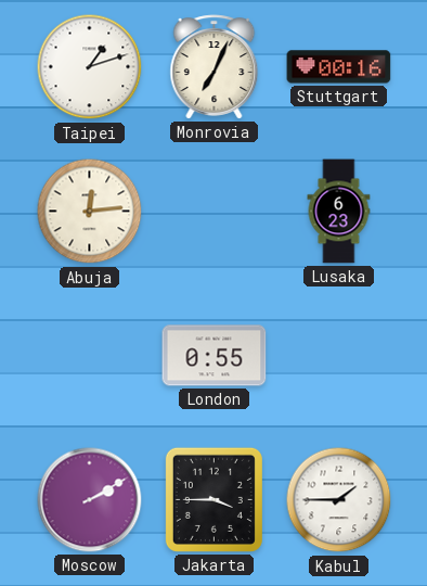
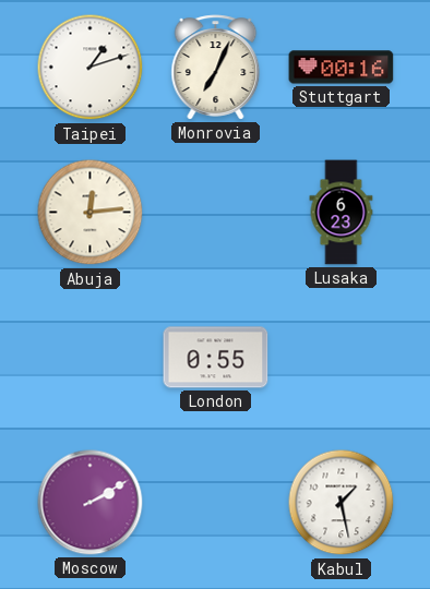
Jakarta: 3:45 -> none
Kabul: 1:45 -> 1:28
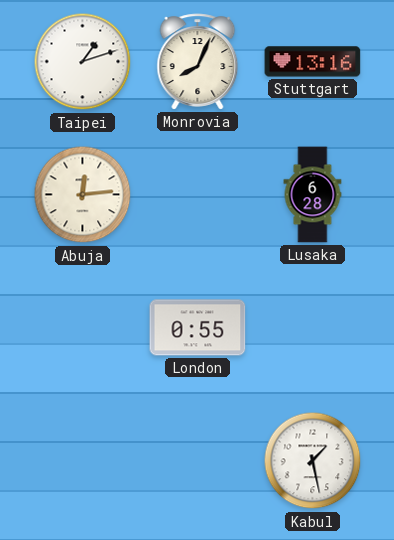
Monrovia: 7:04 -> 8:04
Stuttgart: 00:16 -> 13:16
Lusaka: 6:23 -> 6:28
Moscow: 2:10 -> none
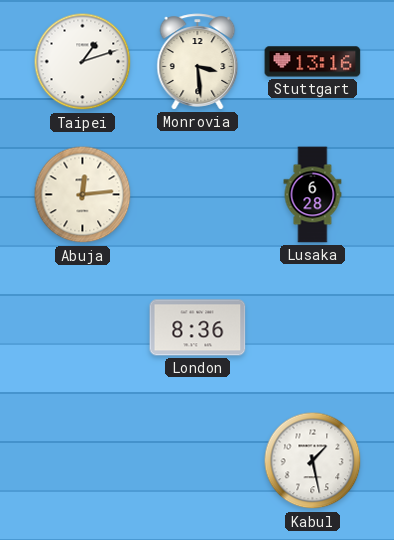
Monrovia: 8:04 -> 3:29
London: 0:55 -> 8:36
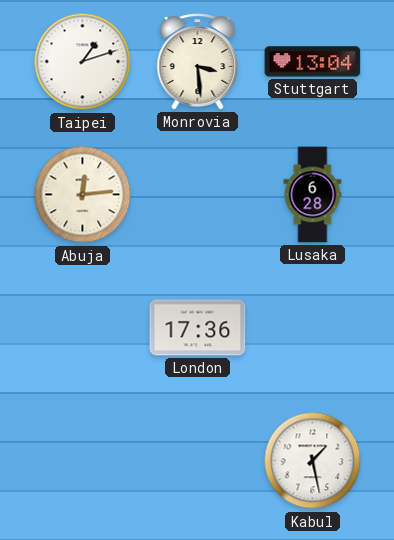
Stuttgart: 13:16 -> 13:04
London: 8:36 -> 17:36
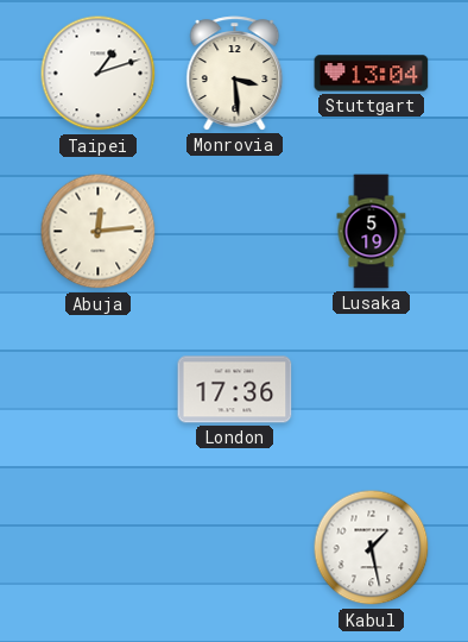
Lusaka: 6:28 -> 5:19
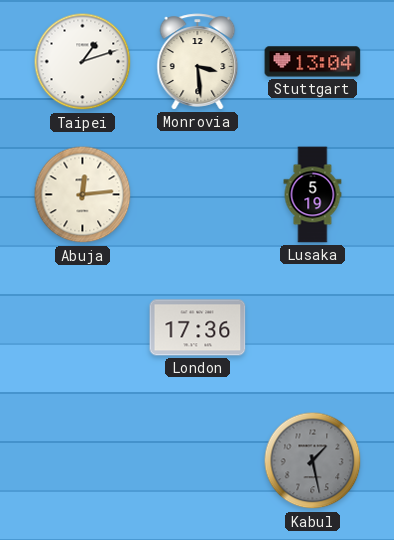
Kabul dial: white -> grey
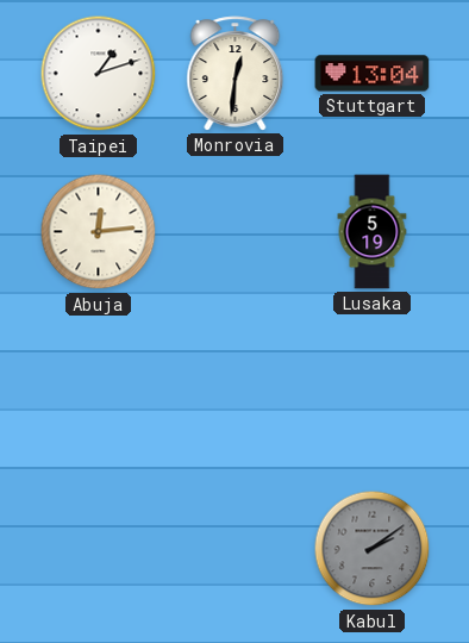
Monrovia: 3:29 -> 12:31
London: 17:36 -> none
Kabul: 1:28 -> 2:09
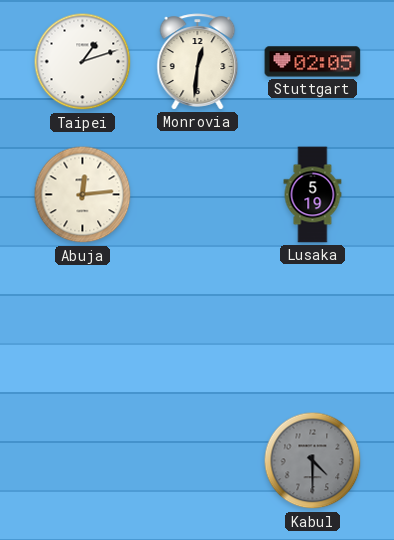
Stuttgart: 13:04 -> 02:05
Kabul: 2:09 -> 4:30
